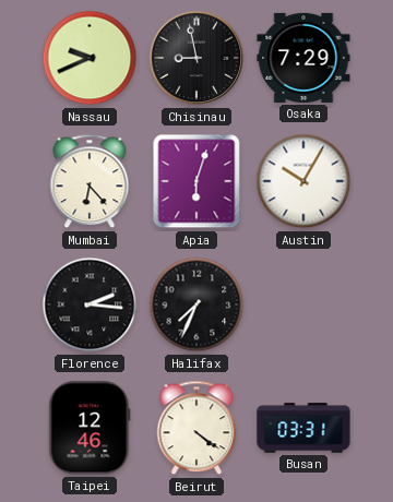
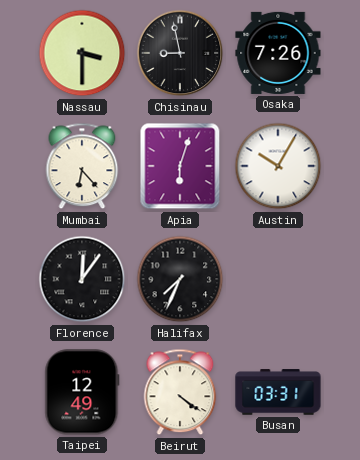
Nassau: 9:41 -> 3:30
Osaka: 7:29 -> 7:26
Florence: 2:16 -> 12:06
Taipei: 12:46 -> 12:49
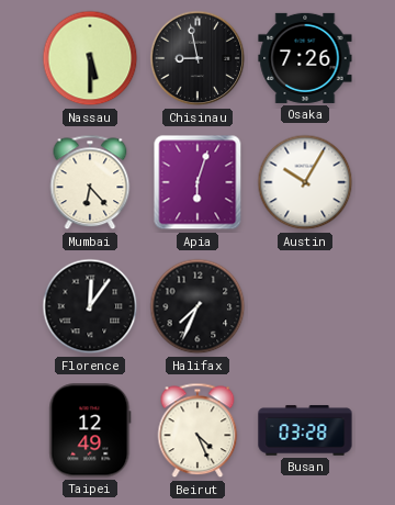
Nassau: 3:30 -> 5:30
Beirut: 4:21 -> 4:26
Busan: 03:31 -> 03:28
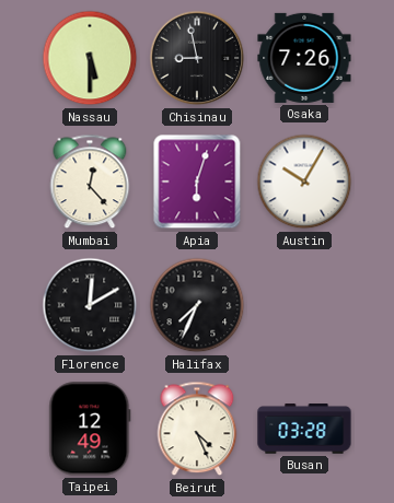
Mumbai: 6:23 -> 12:23
Florence: 12:06 -> 12:10
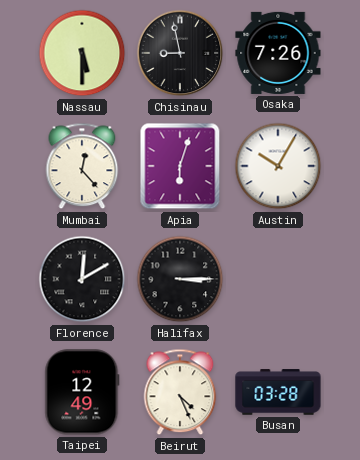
Halifax: 7:34 -> 3:15
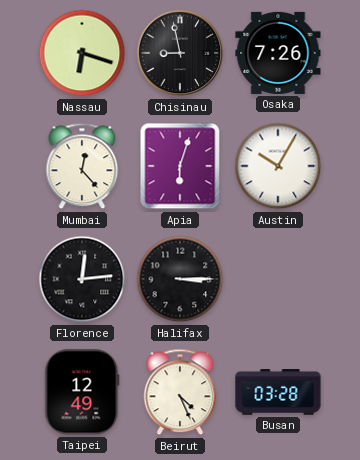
Nassau: 5:30 -> 6:18
Florence: 12:10 -> 12:14
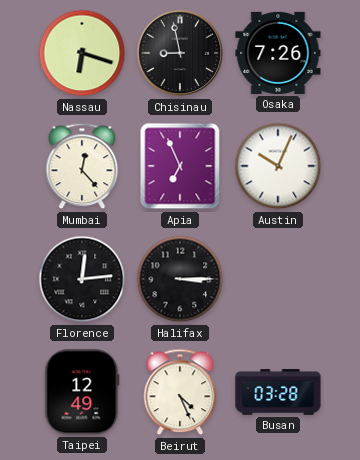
Apia: 6:03 -> 6:56
Austin: 10:05 -> 10:04
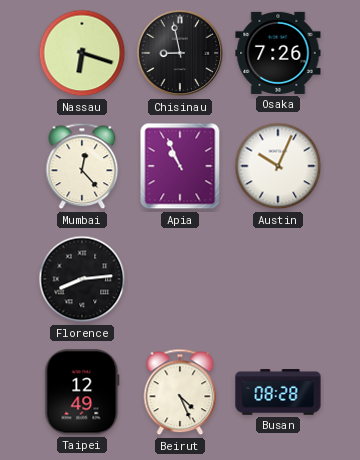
Apia: 6:56 -> 10:56
Florence: 12:14 -> 8:14
Halifax: 3:15 -> none
Busan: 03:28 -> 08:28
